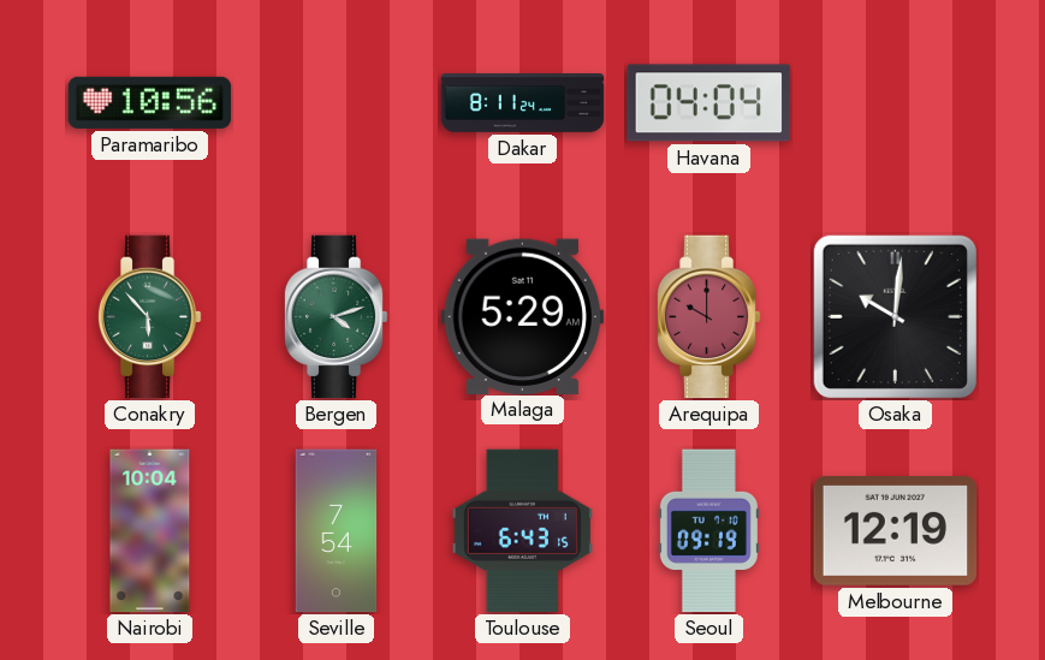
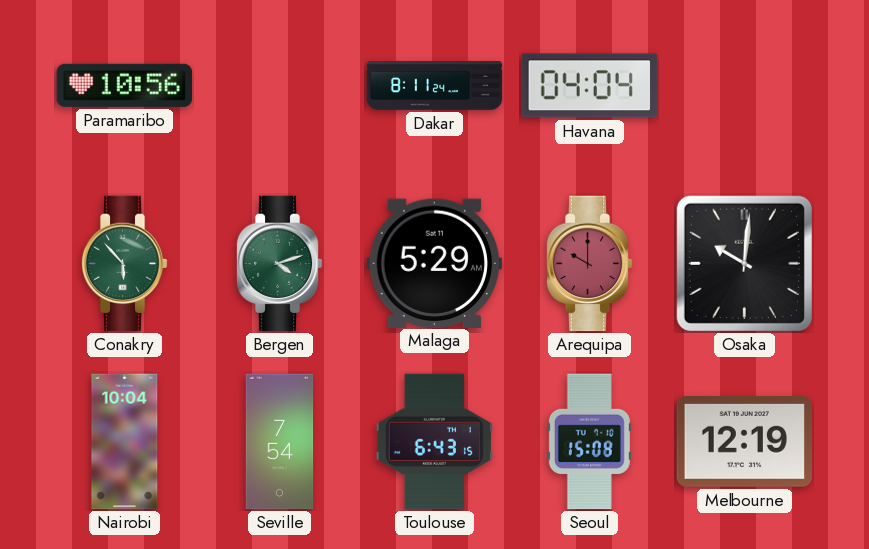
Seoul: 09:19 -> 15:08
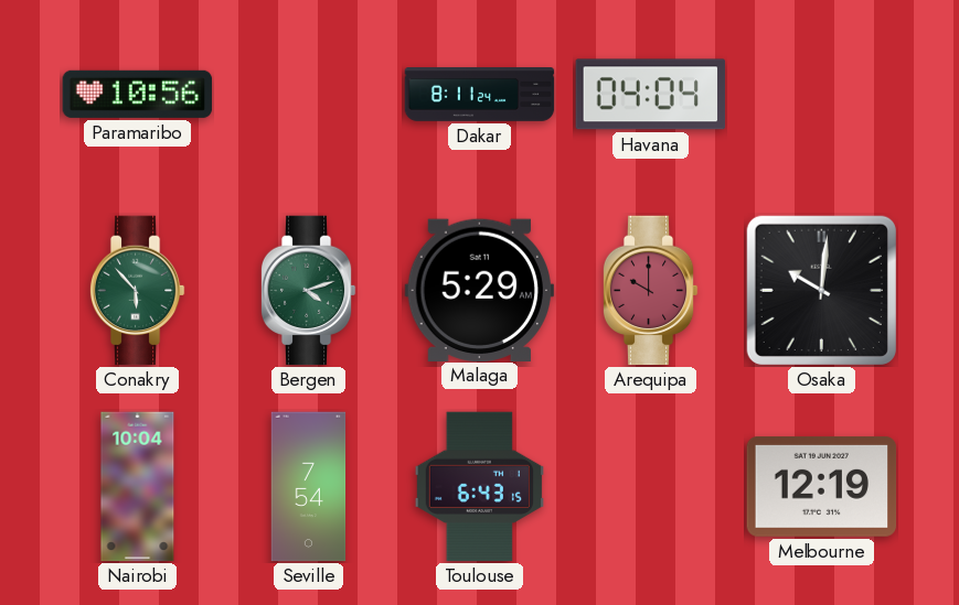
Seoul: 15:08 -> none
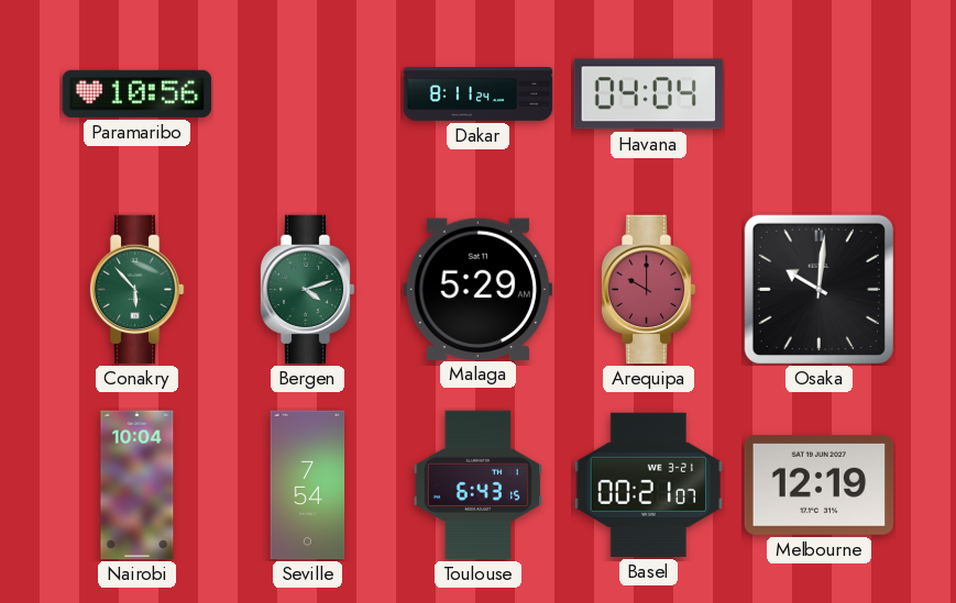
Basel: none -> 00:21
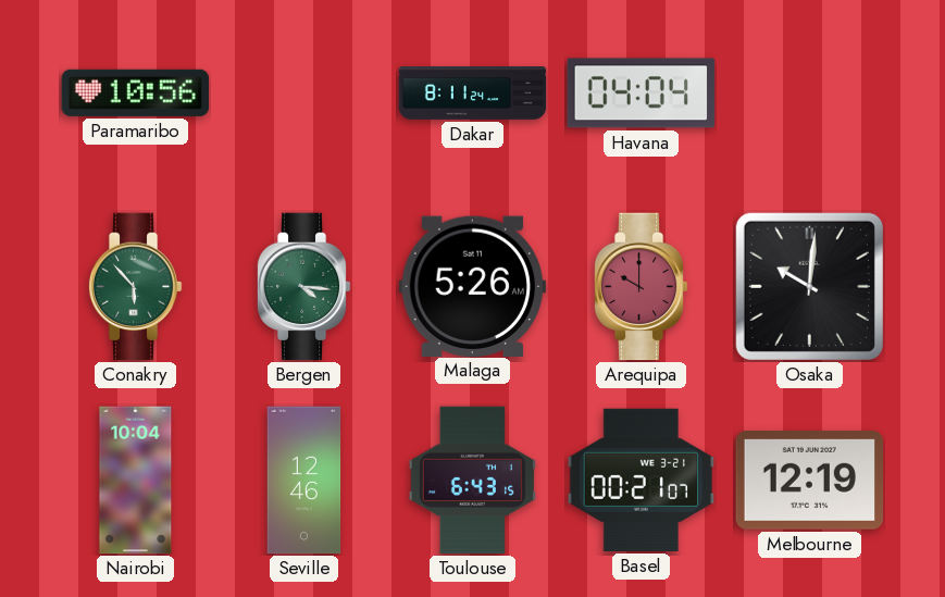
Bergen: 4:12 -> 4:16
Malaga: 5:29 -> 5:26
Seville: 7:54 -> 12:46
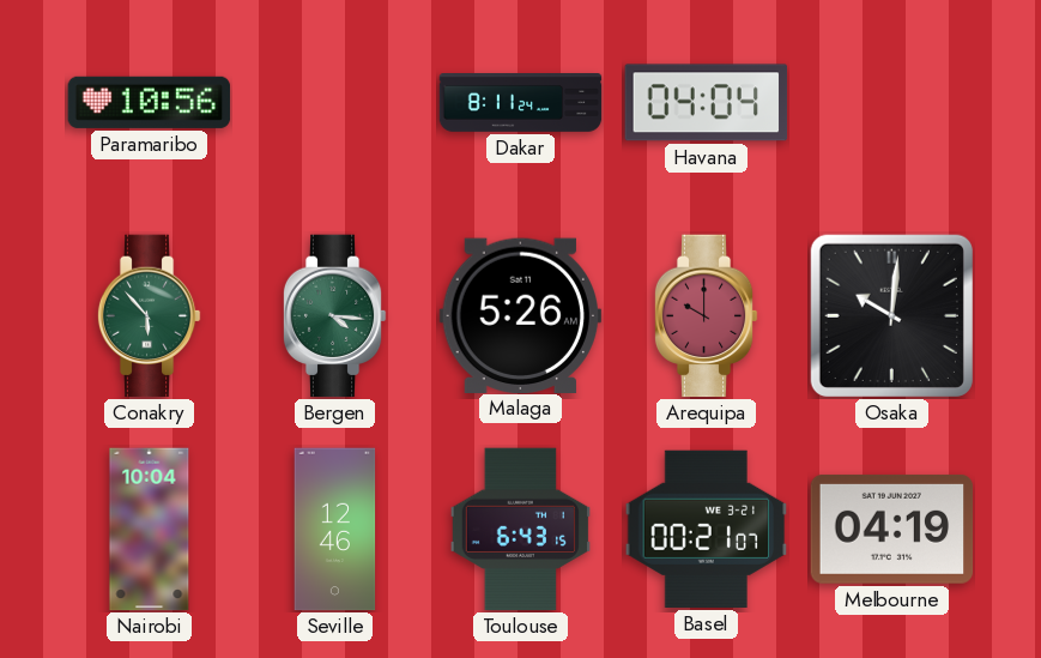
Melbourne: 12:19 -> 04:19
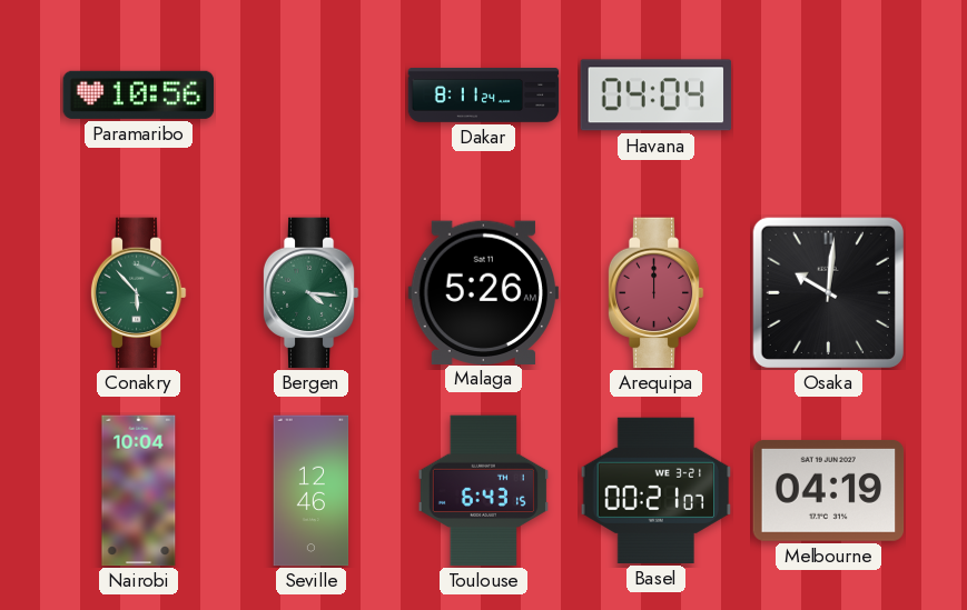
Arequipa: 10:00 -> 12:00
